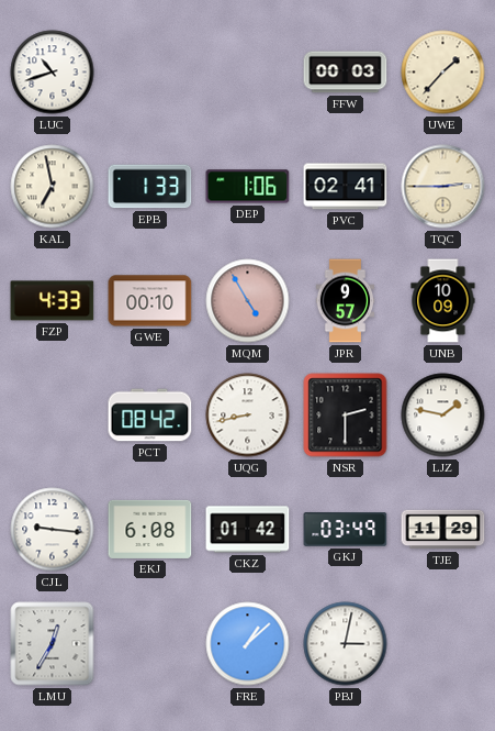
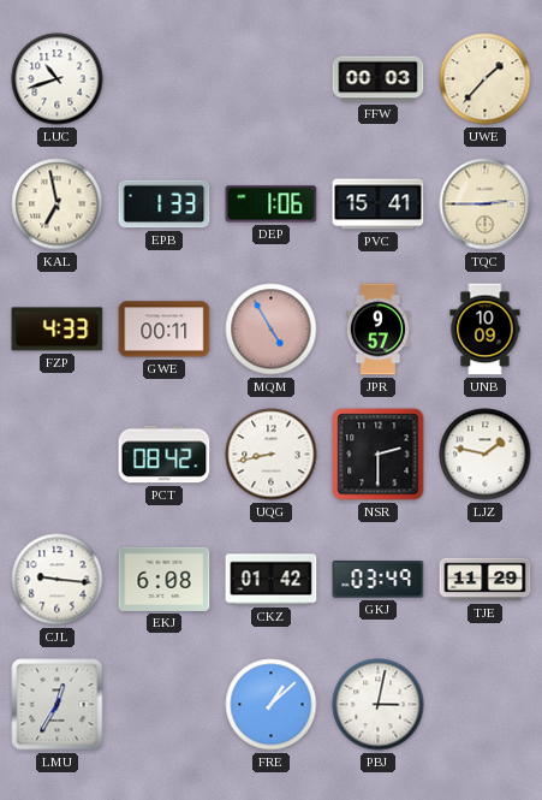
PVC: 02:41 -> 15:41
GWE: 00:10 -> 00:11
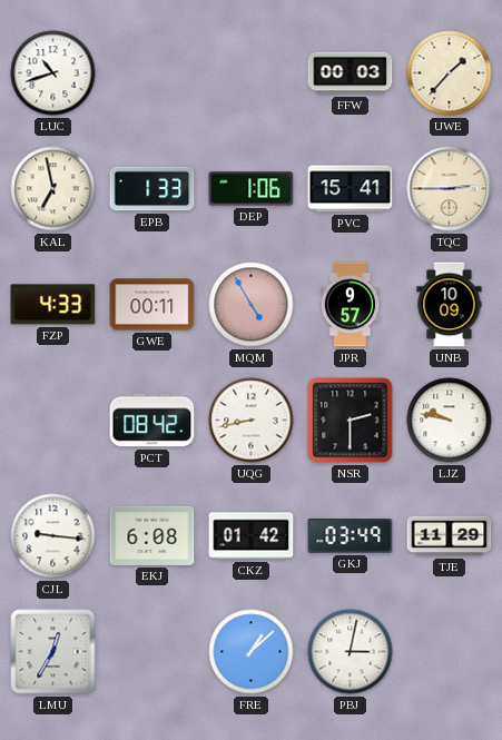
LJZ: 1:47 -> 9:47
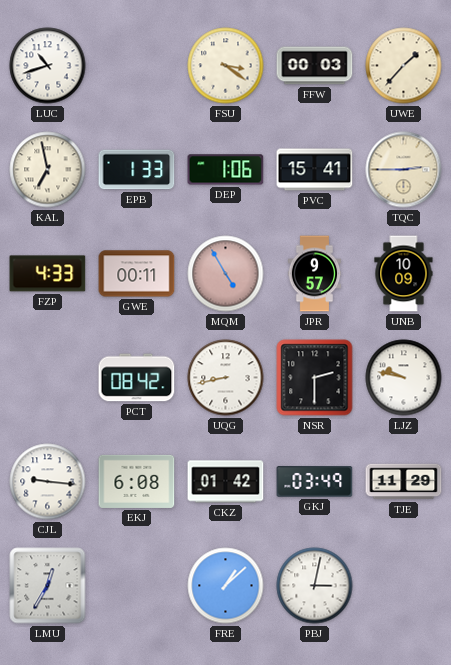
FSU: none -> 3:21
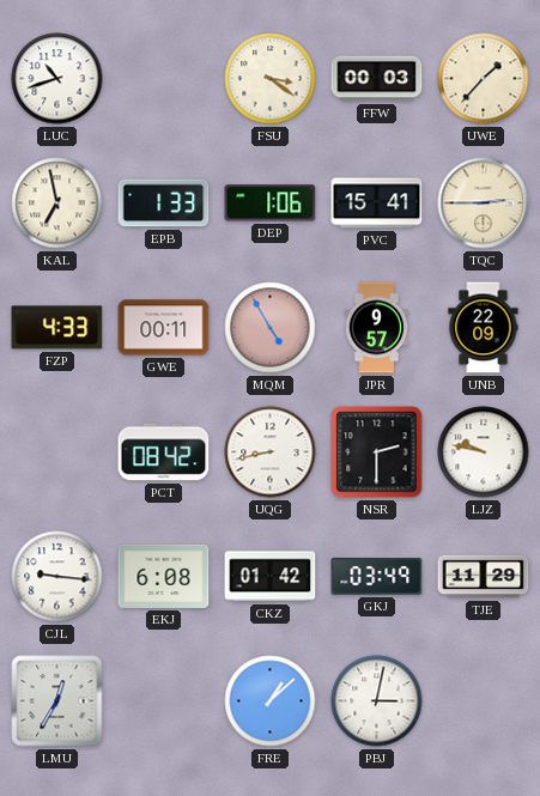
UNB: 10:09 -> 22:09
